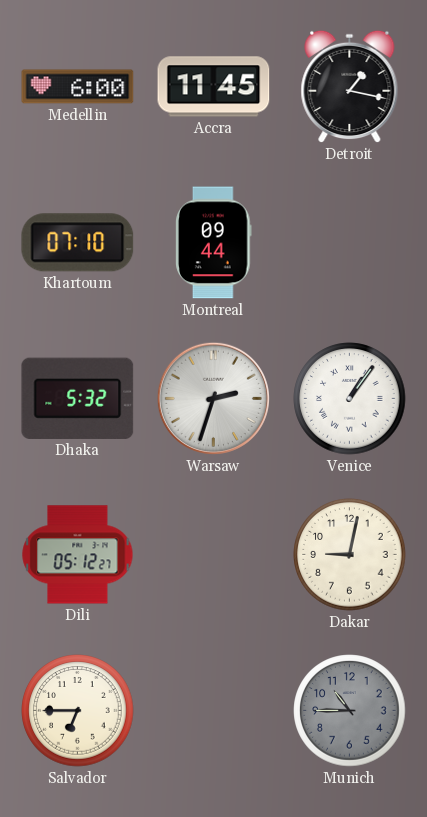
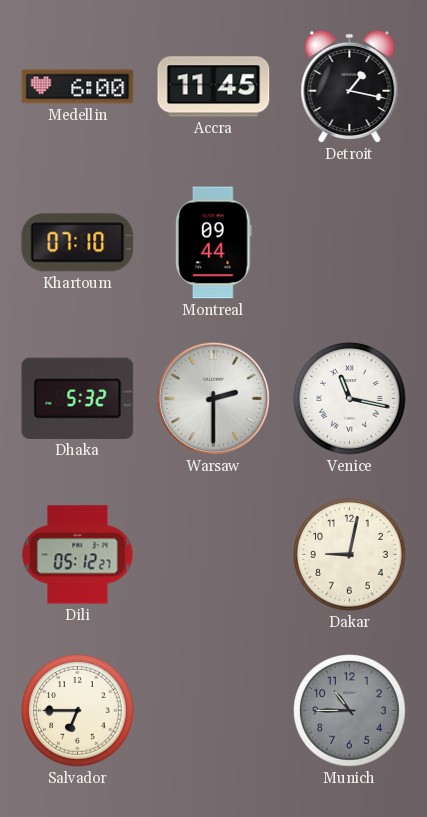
Warsaw: 2:33 -> 2:30
Venice: 1:06 -> 11:17
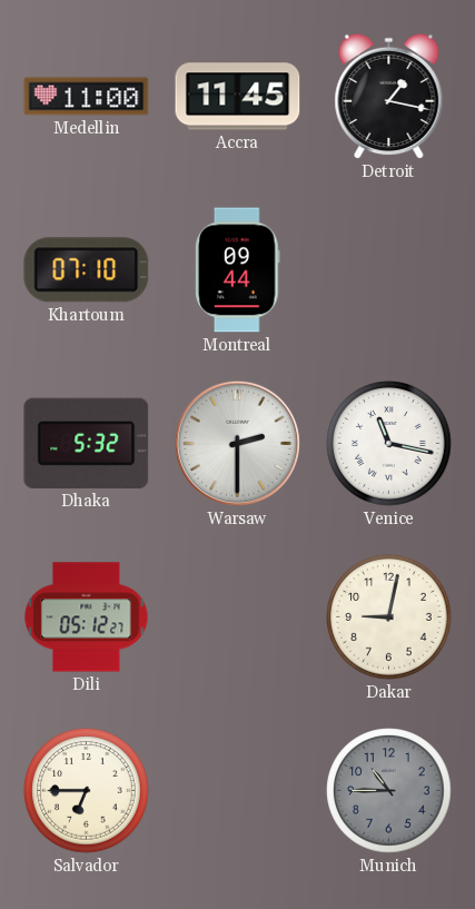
Medellin: 6:00 -> 11:00
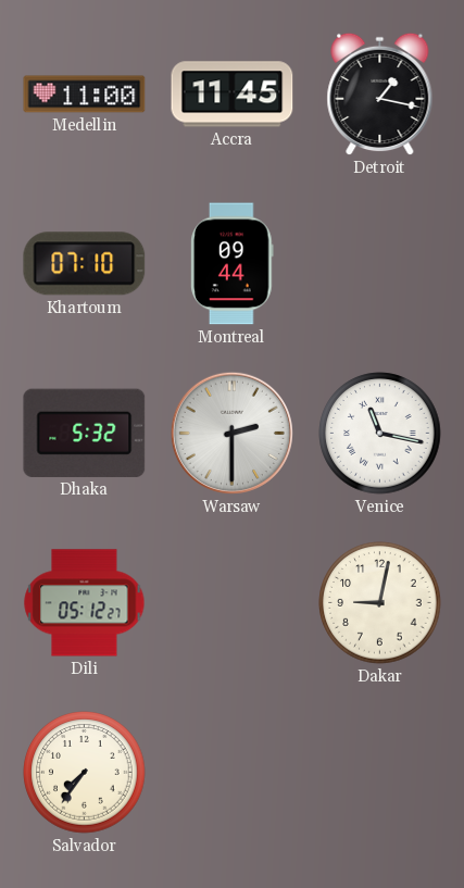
Salvador: 6:45 -> 7:36
Munich: 10:45 -> none
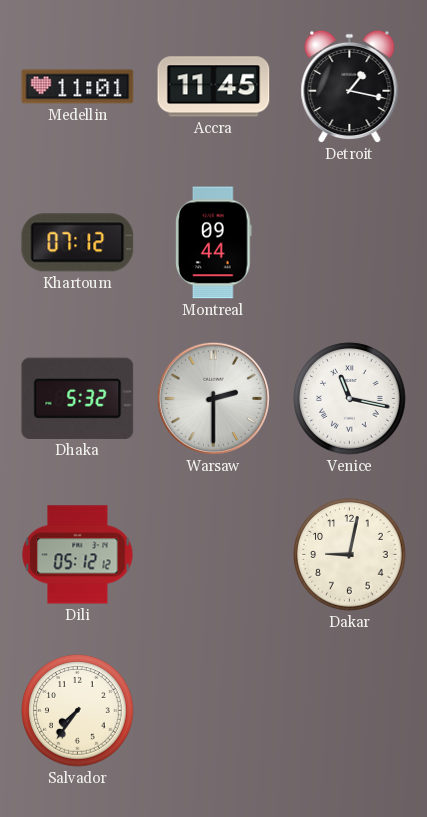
Medellin: 11:00 -> 11:01
Khartoum: 07:10 -> 07:12
Dili: 05:12:27 -> 05:12:12
